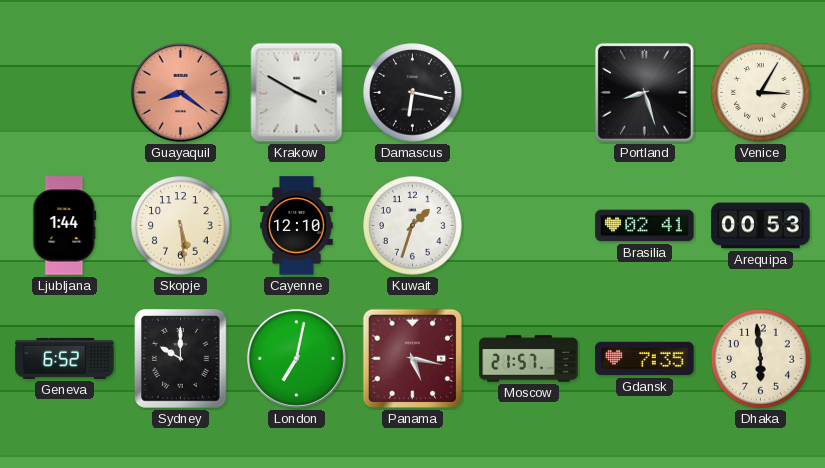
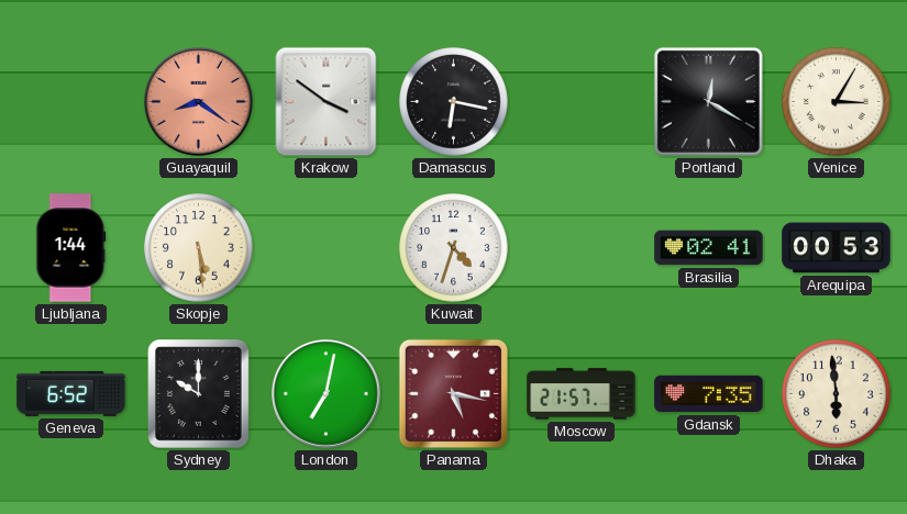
Krakow: 3:50 -> 3:51
Portland: 8:27 -> 12:20
Cayenne: 12:10 -> none
Kuwait: 1:33 -> 4:33
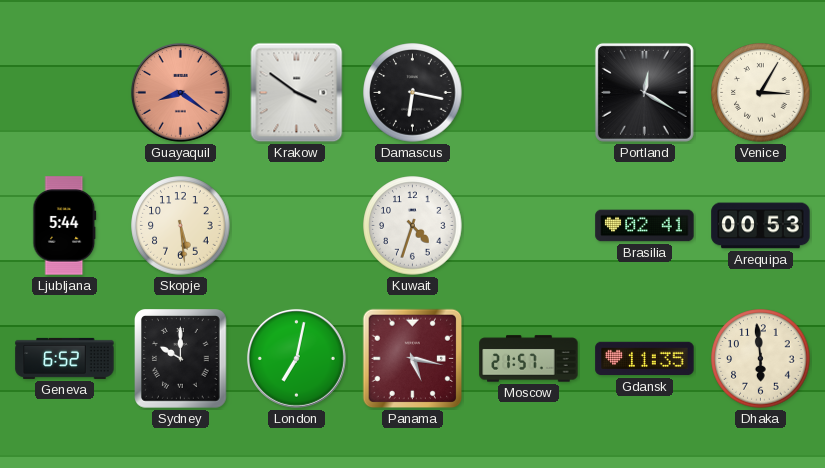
Ljubljana: 1:44 -> 5:44
Gdansk: 7:35 -> 11:35
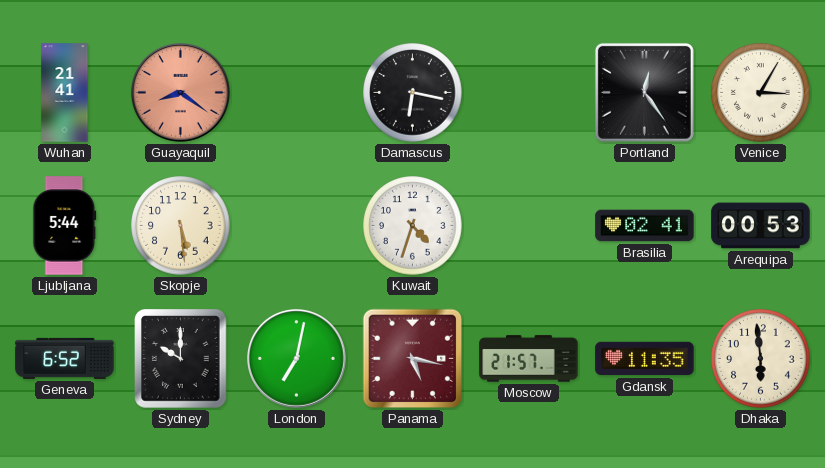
Wuhan: none -> 21:41
Krakow: 3:51 -> none
Portland: 12:20 -> 12:24
